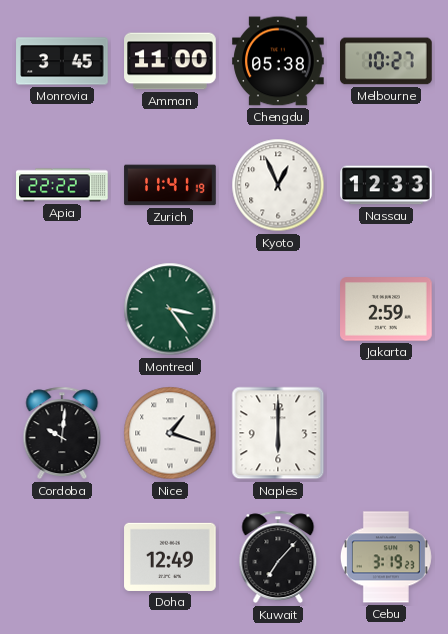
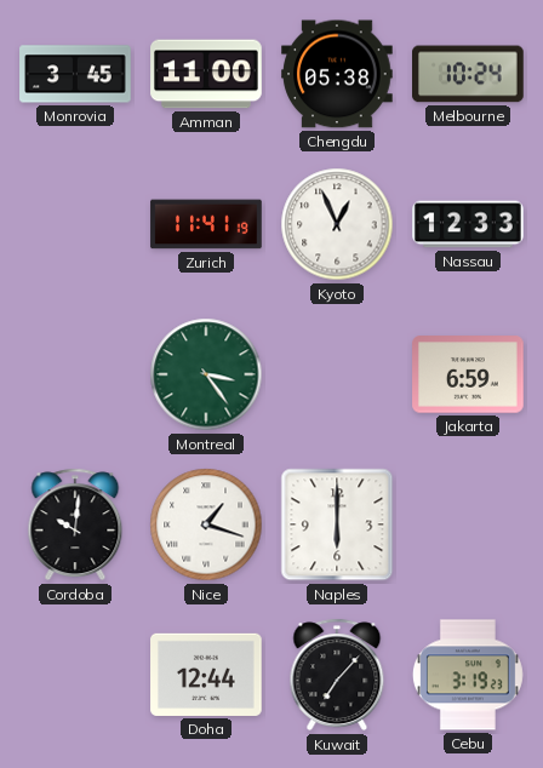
Melbourne: 10:27 -> 10:24
Apia: 22:22 -> none
Jakarta: 2:59 -> 6:59
Doha: 12:49 -> 12:44
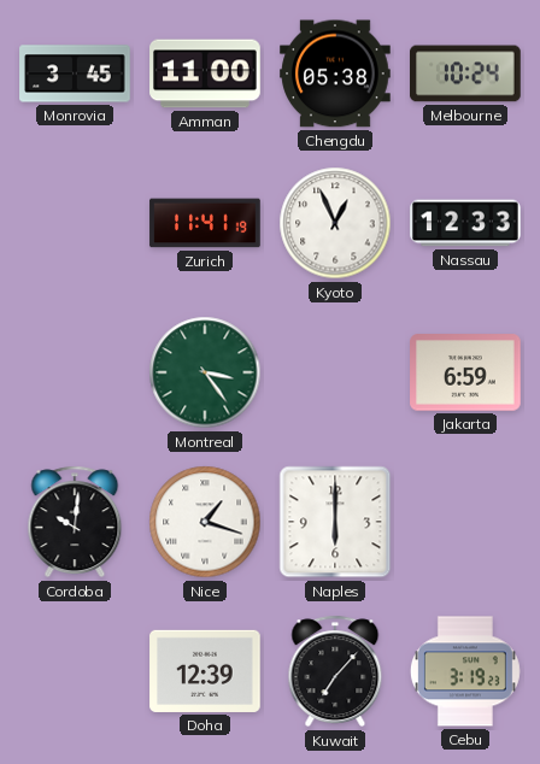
Doha: 12:44 -> 12:39
